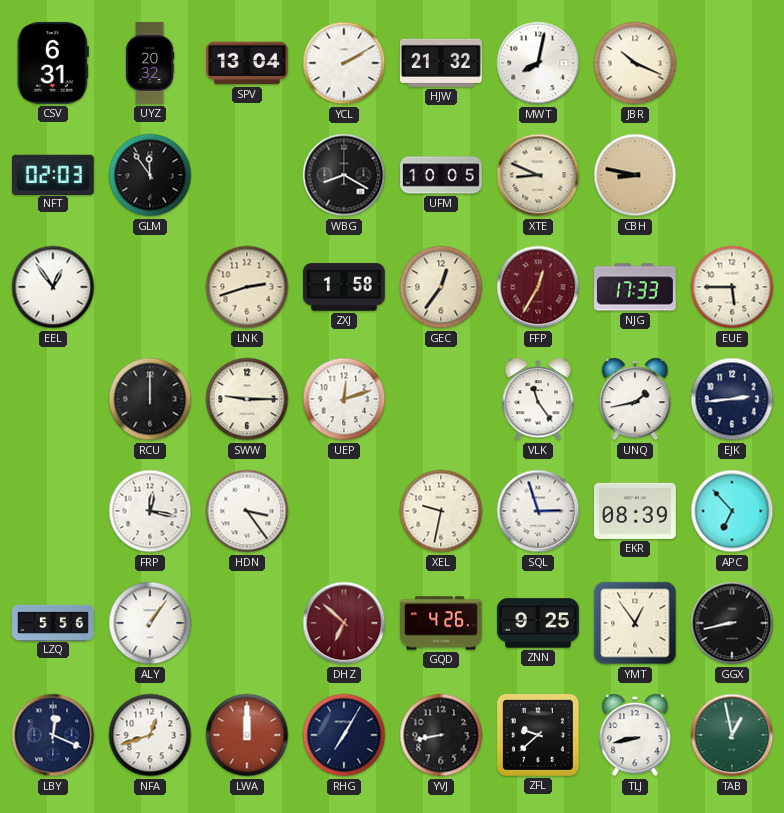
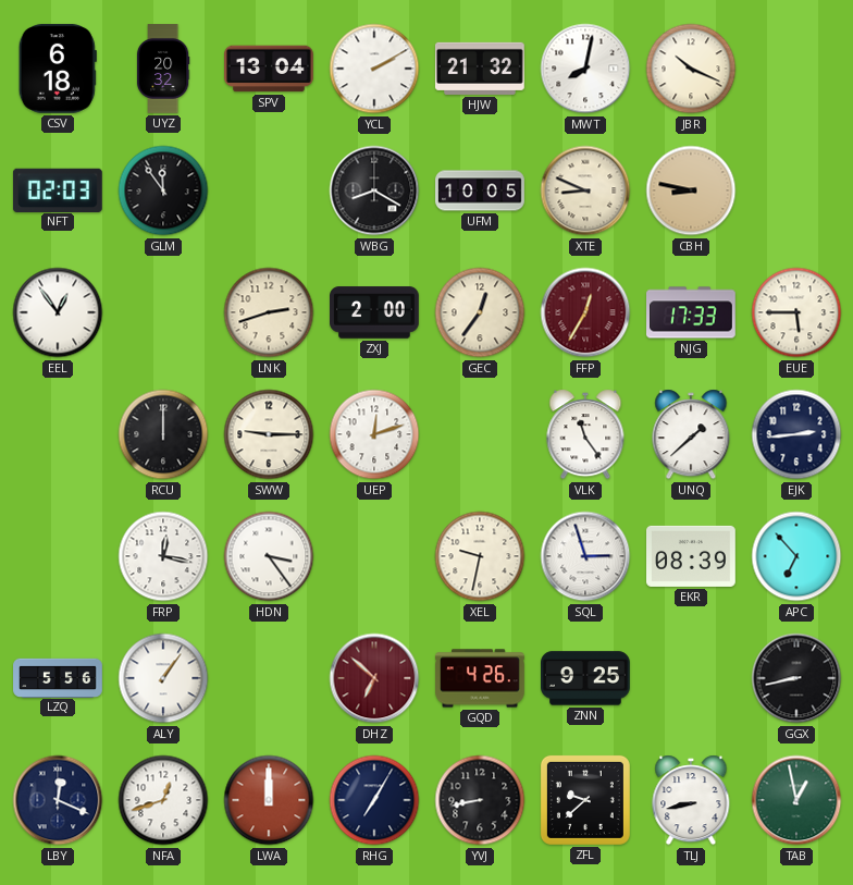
CSV: 6:31 -> 6:18
ZXJ: 1:58 -> 2:00
UNQ: 1:43 -> 1:38
YMT: 12:54 -> none
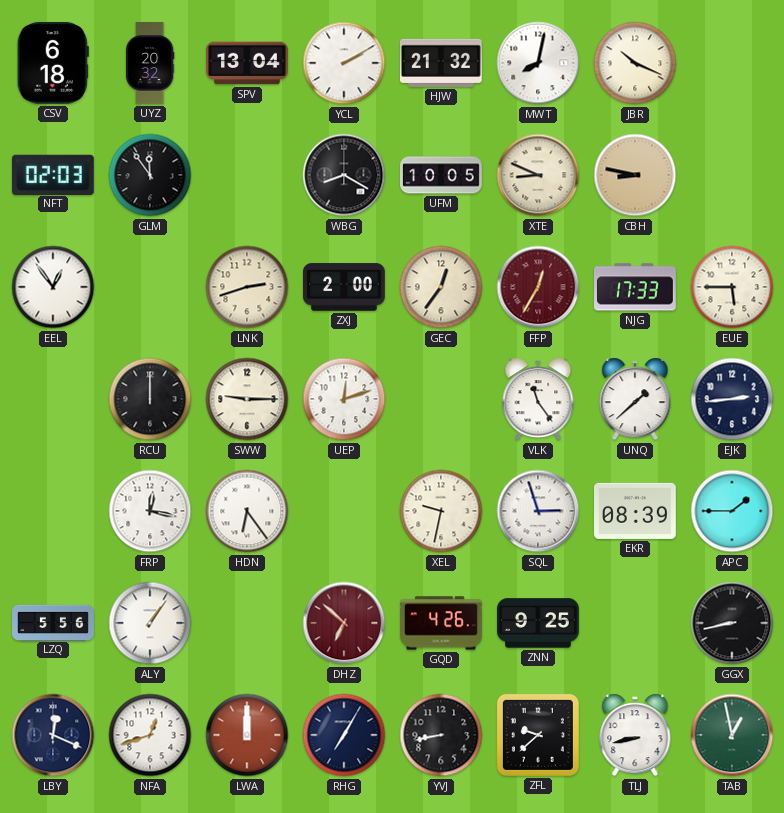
HDN: 3:24 -> 6:24
APC: 6:53 -> 1:45
